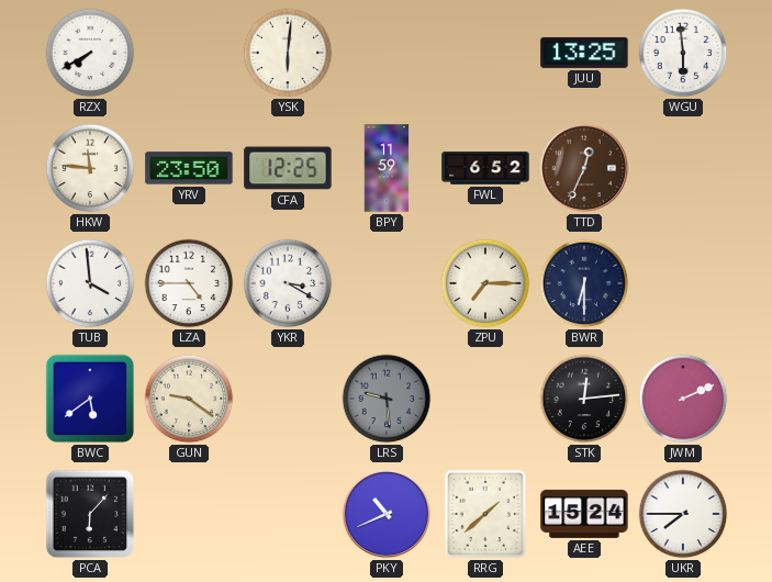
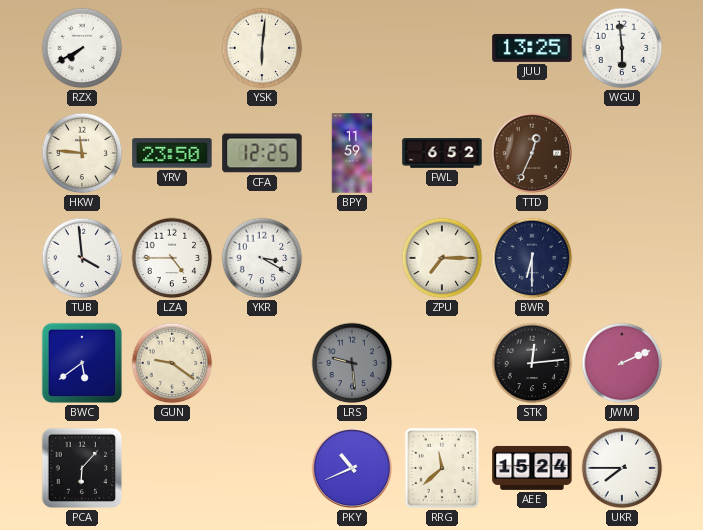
RRG: 1:38 -> 11:38
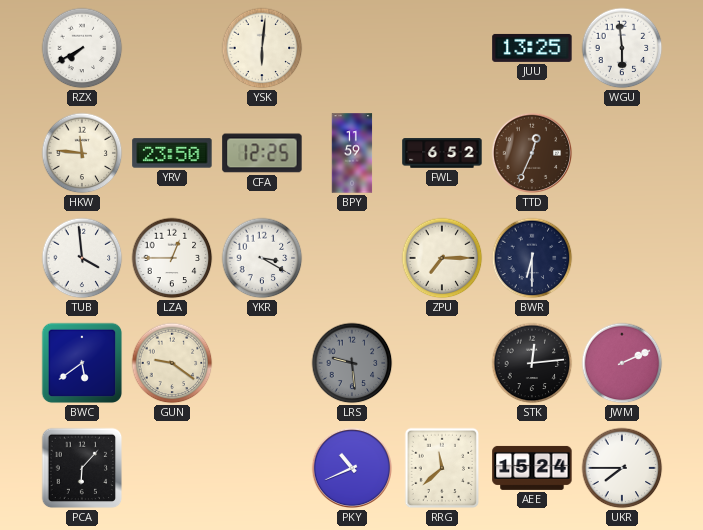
LZA: 4:45 -> 12:45
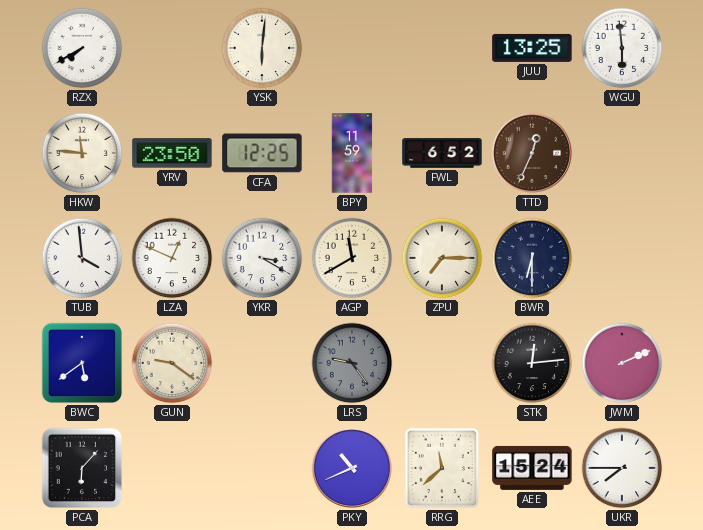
LZA: 12:45 -> 12:49
AGP: none -> 11:40
LRS: 9:29 -> 9:24
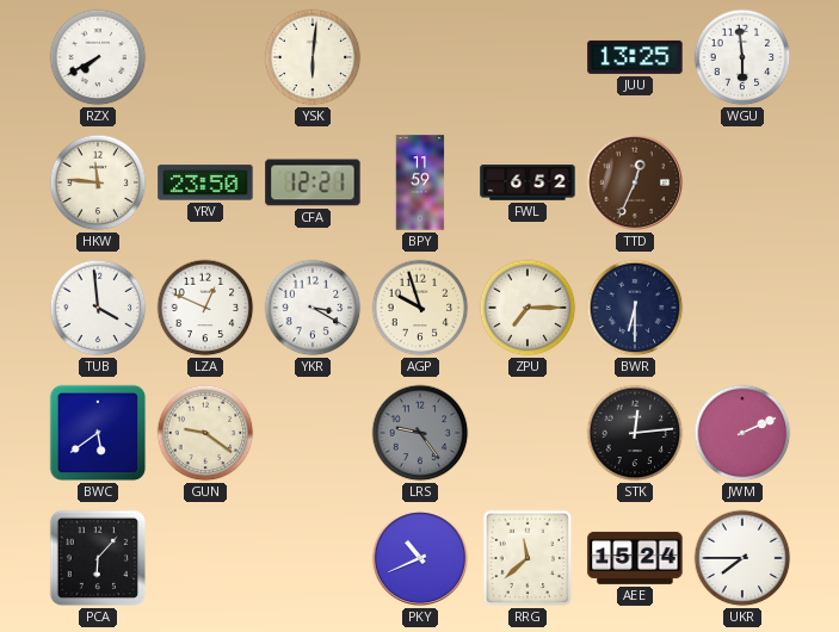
CFA: 12:25 -> 12:21
AGP: 11:40 -> 9:57
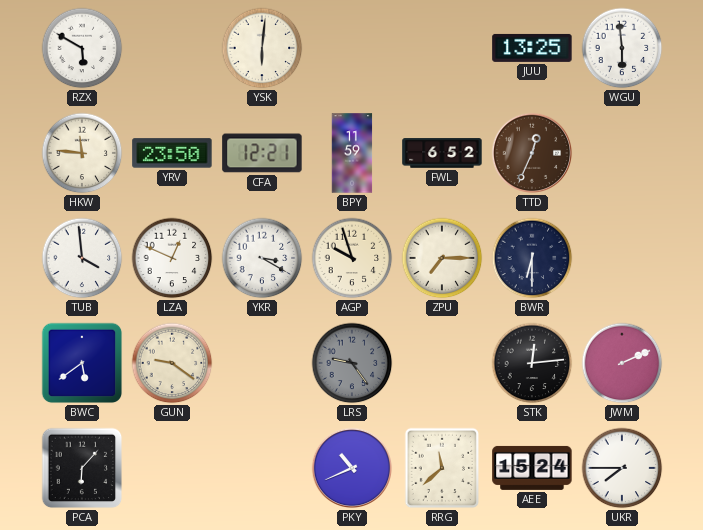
RZX: 7:40 -> 5:50
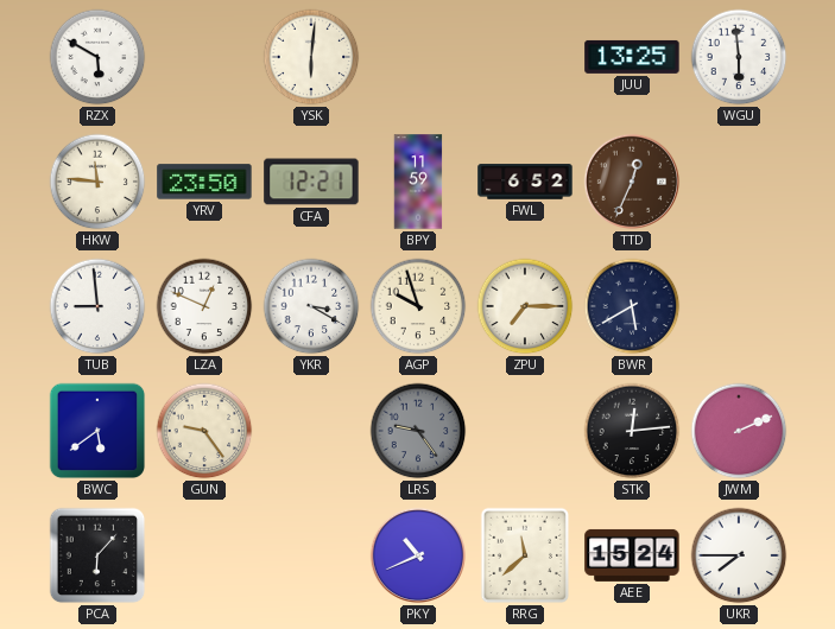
TUB: 3:59 -> 8:59
BWR: 6:30 -> 5:40
GUN: 9:21 -> 9:24
